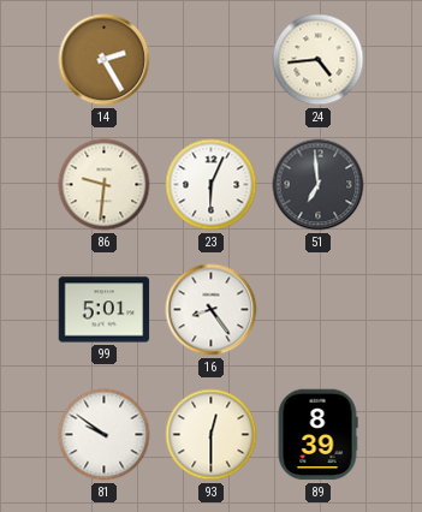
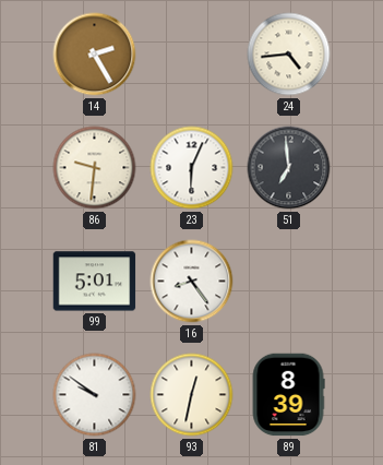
93: 12:30 -> 12:32
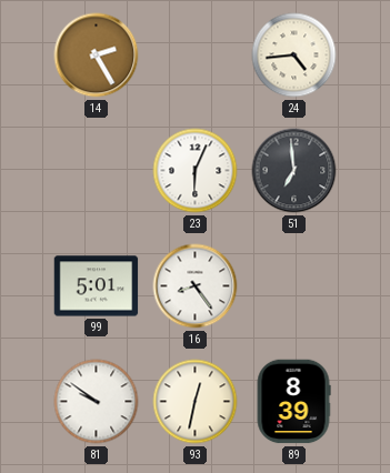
86: 9:31 -> none
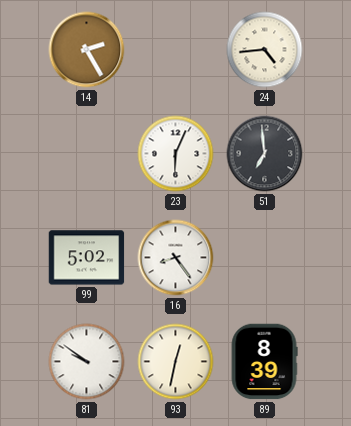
99: 5:01 -> 5:02
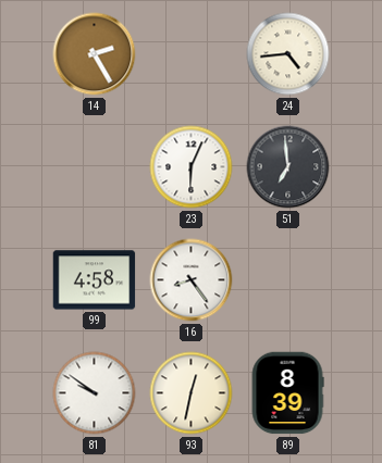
99: 5:02 -> 4:58
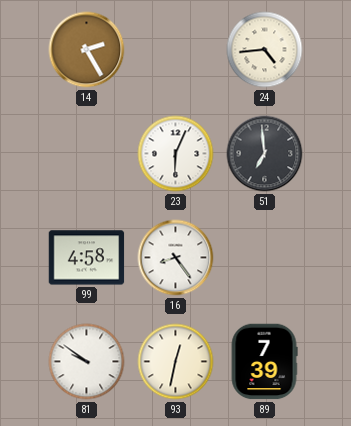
89: 8:39 -> 7:39
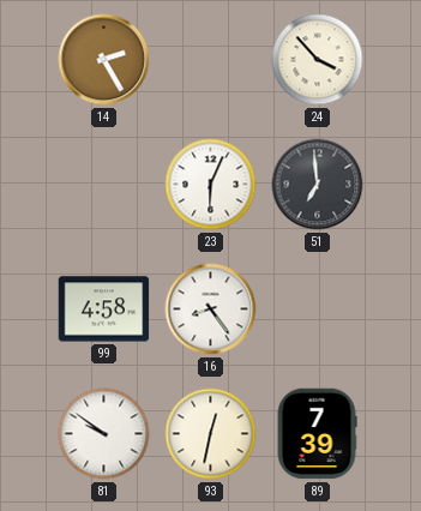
24: 4:44 -> 3:53
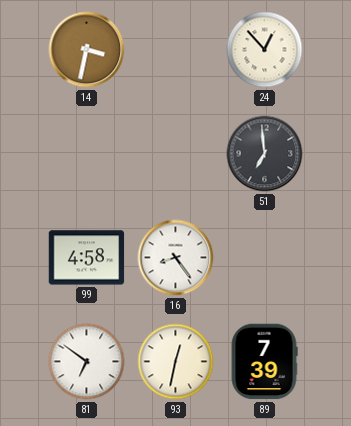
14: 2:25 -> 3:32
24: 3:53 -> 12:53
23: 6:04 -> none
81: 9:51 -> 6:51
